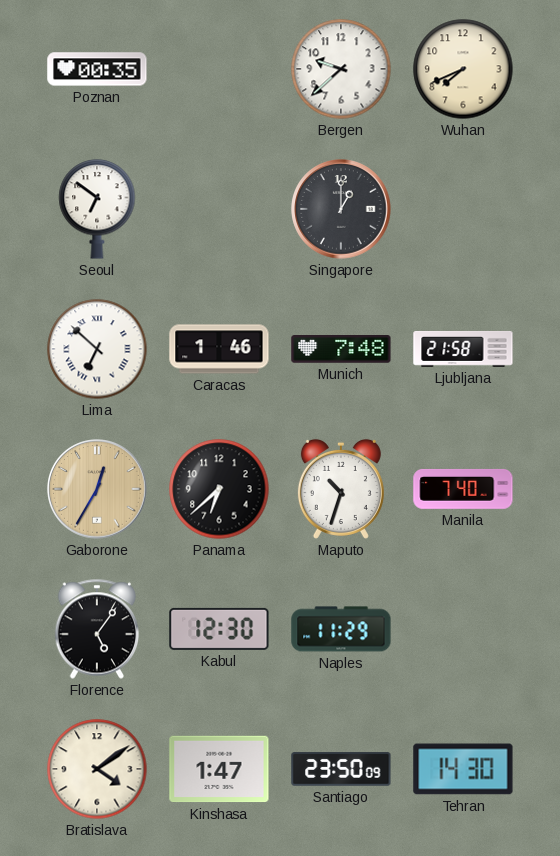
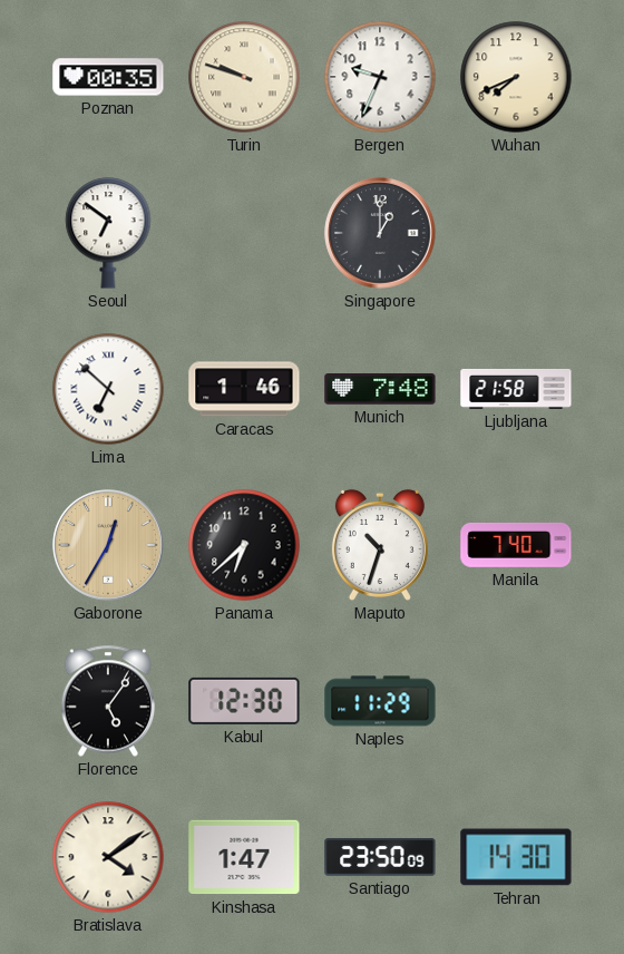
Turin: none -> 9:48
Bergen: 9:38 -> 9:34
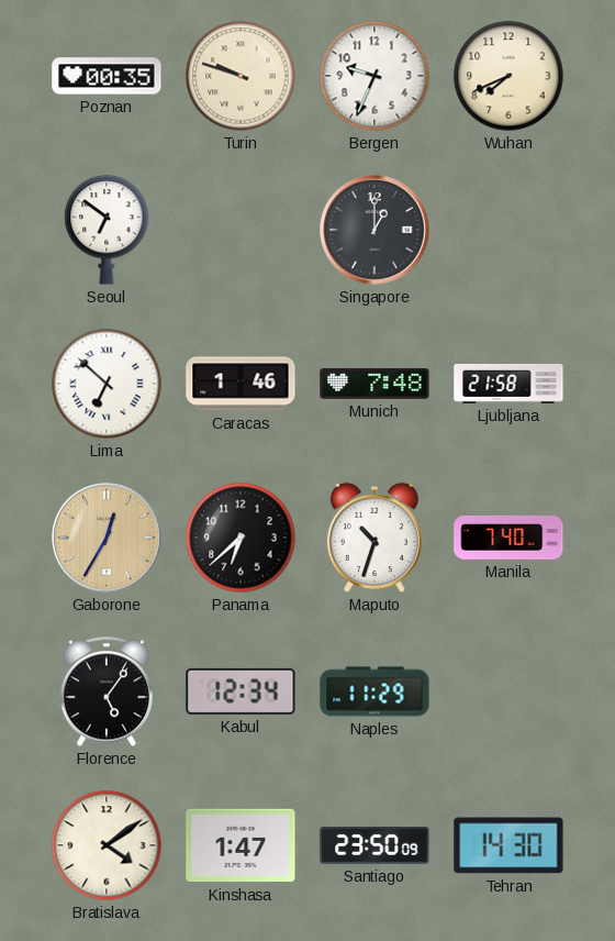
Kabul: 12:30 -> 12:34
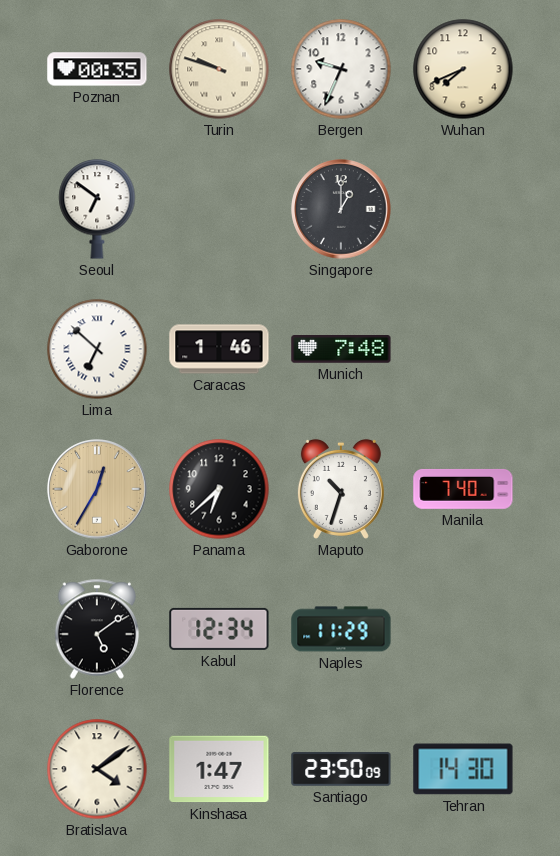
Ljubljana: 21:58 -> none
Florence: 5:06 -> 5:09
